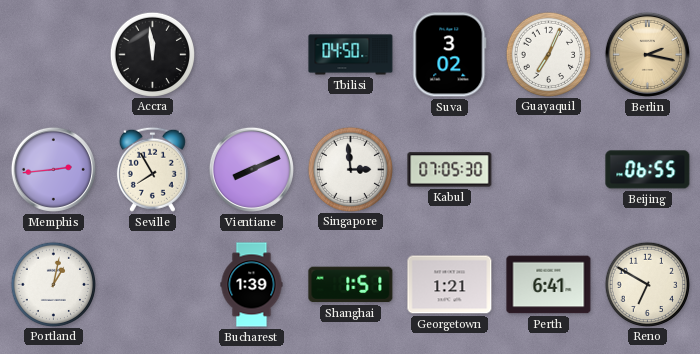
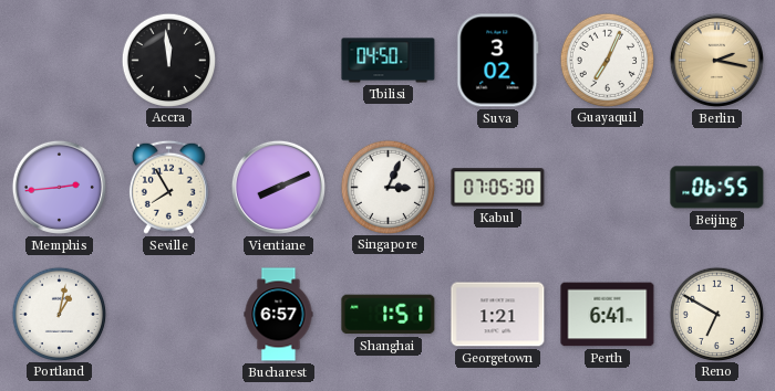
Singapore: 2:59 -> 3:04
Bucharest: 1:39 -> 6:57
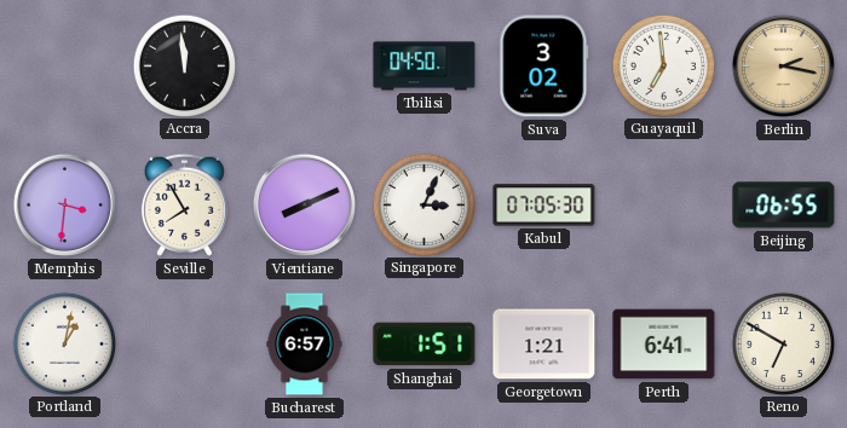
Guayaquil: 7:04 -> 6:59
Memphis: 2:44 -> 3:31
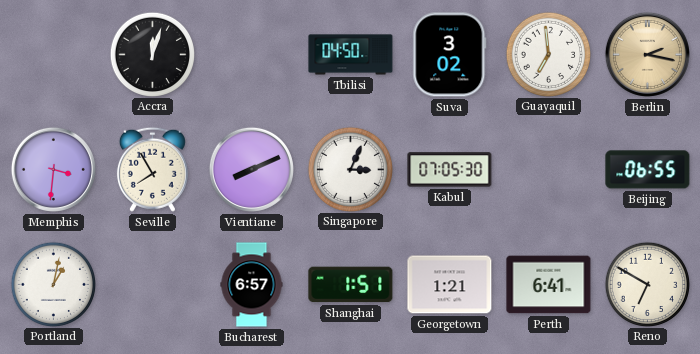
Accra: 11:59 -> 12:03
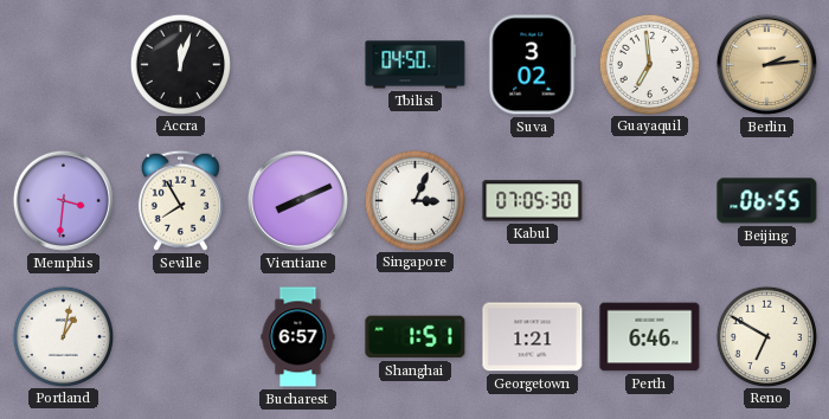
Berlin: 2:17 -> 2:14
Perth: 6:41 -> 6:46
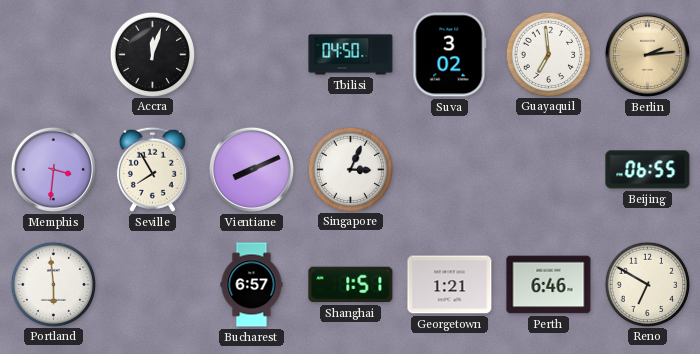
Kabul: 07:05 -> none
Portland: 1:02 -> 5:59
